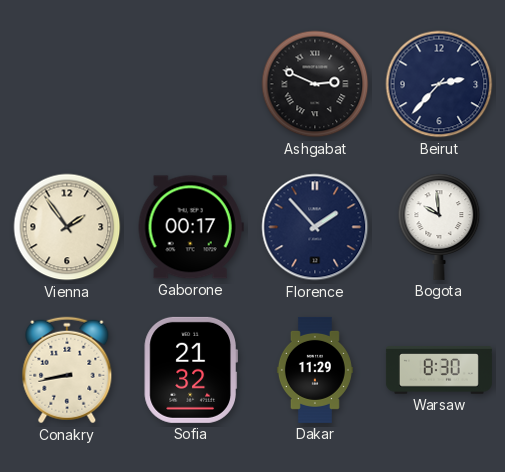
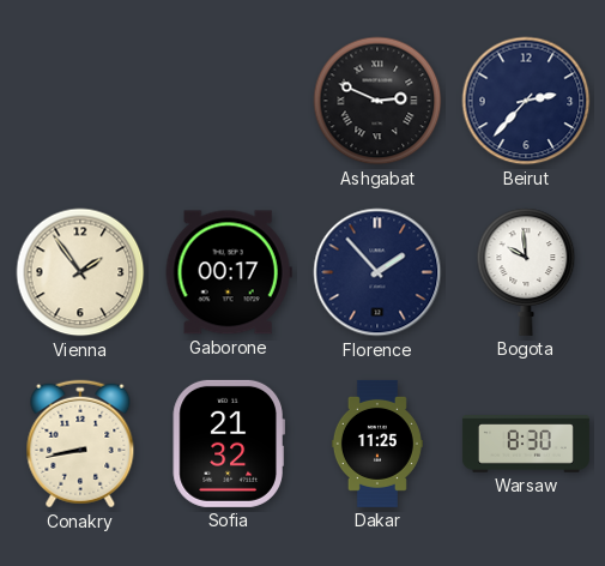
Dakar: 11:29 -> 11:25
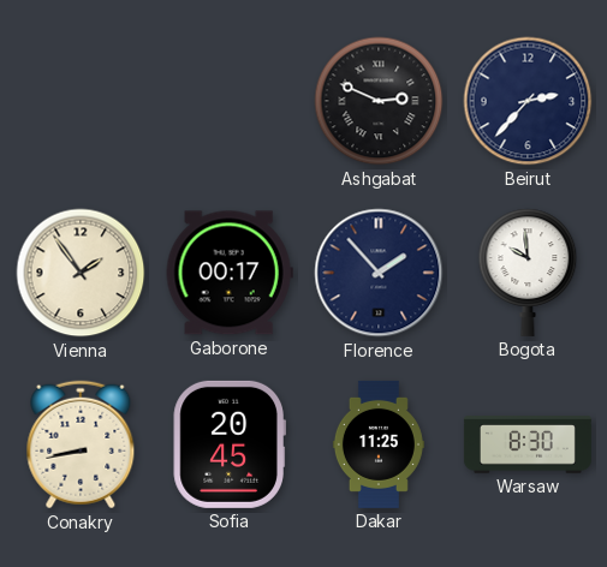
Sofia: 21:32 -> 20:45
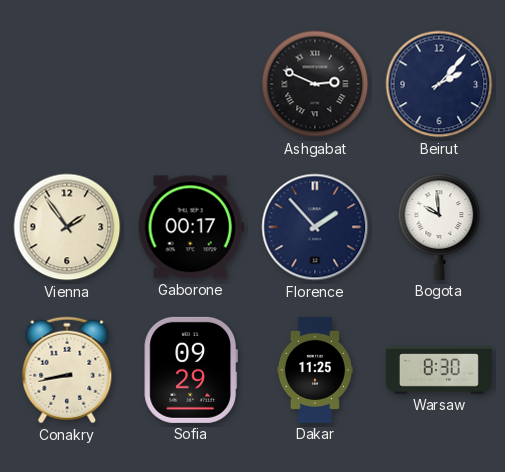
Beirut: 2:37 -> 2:07
Sofia: 20:45 -> 09:29
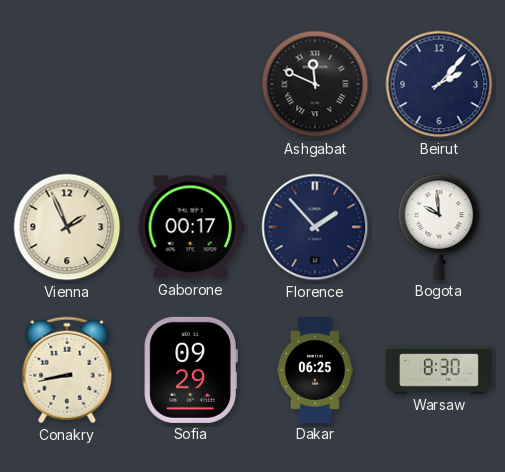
Ashgabat: 2:49 -> 11:49
Vienna: 1:54 -> 1:56
Dakar: 11:25 -> 06:25
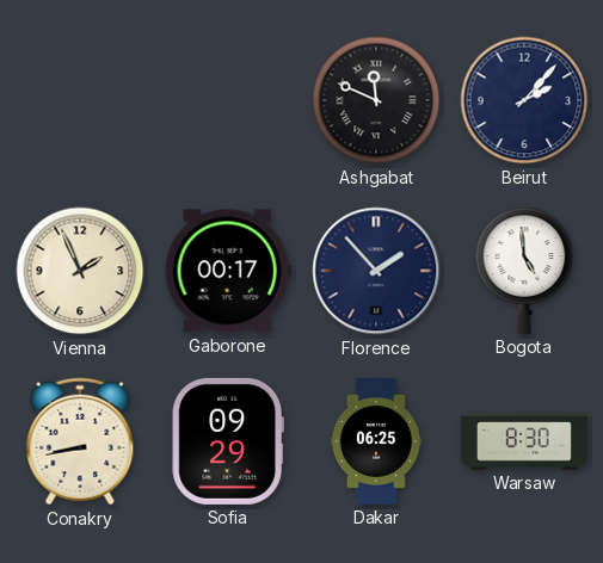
Bogota: 9:59 -> 4:59
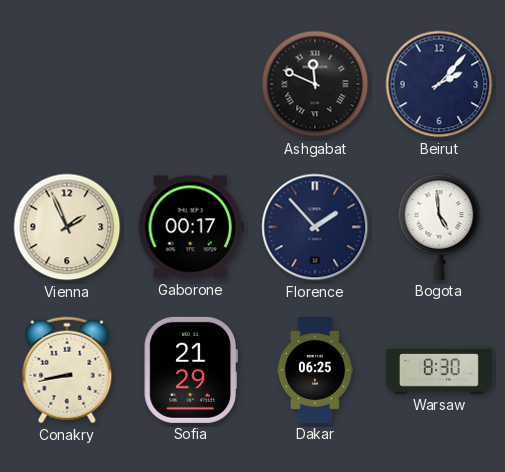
Sofia: 09:29 -> 21:29
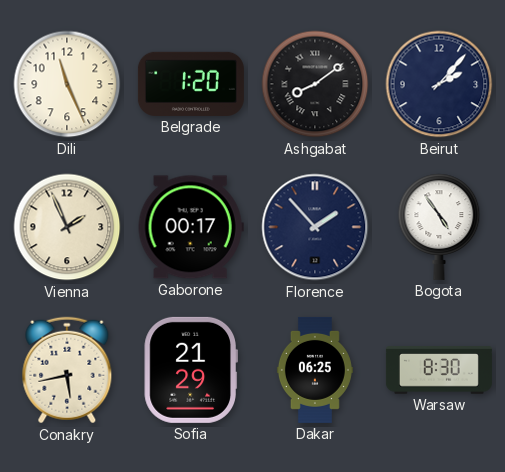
Dili: none -> 11:26
Belgrade: none -> 1:20
Ashgabat: 11:49 -> 8:09
Bogota: 4:59 -> 4:54
Conakry: 8:43 -> 5:43
